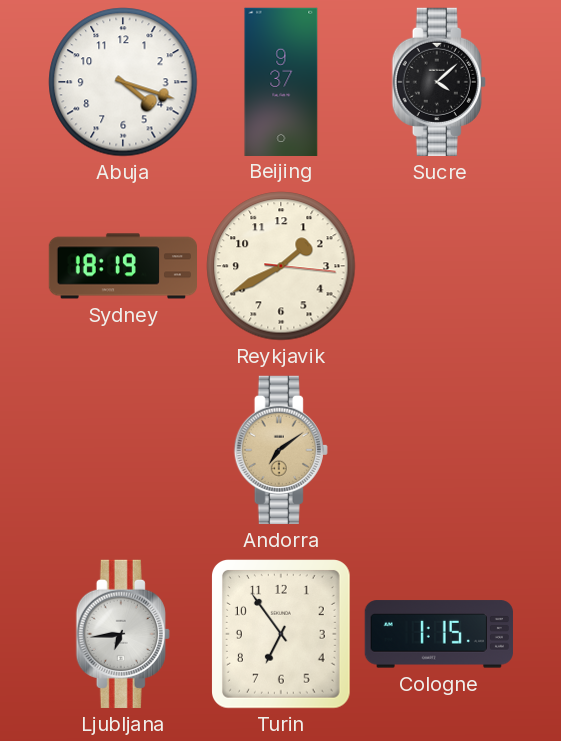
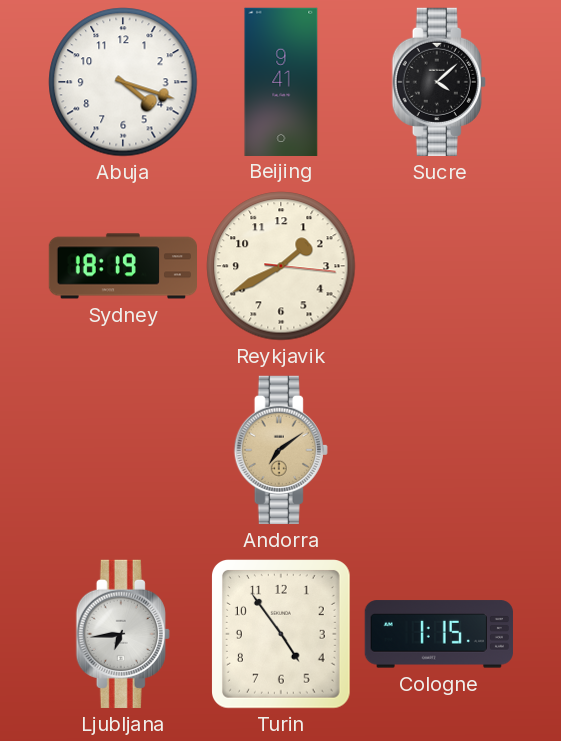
Beijing: 9:37 -> 9:41
Turin: 6:54 -> 4:54
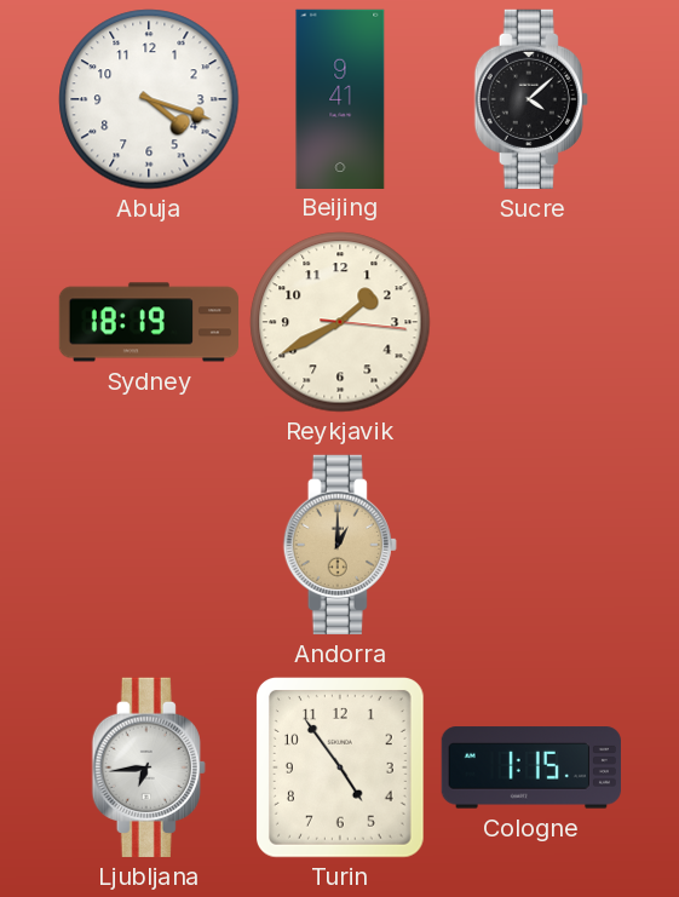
Andorra: 7:09 -> 1:00
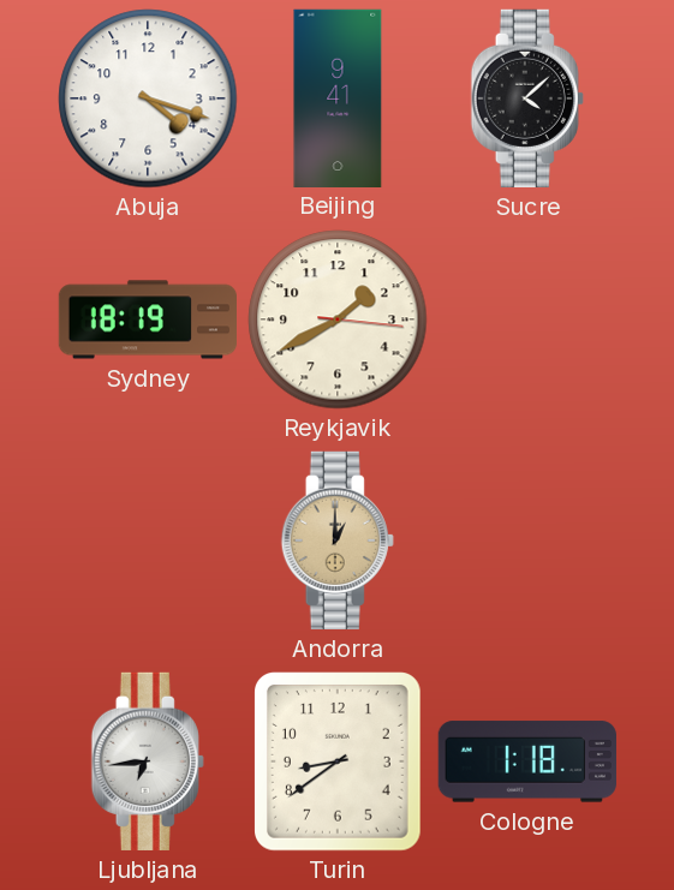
Turin: 4:54 -> 8:39
Cologne: 1:15 -> 1:18
